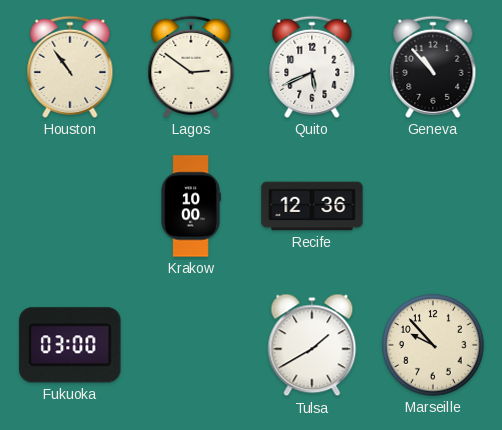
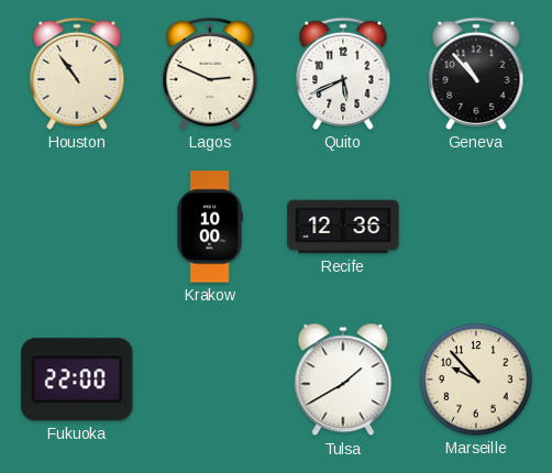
Lagos: 2:51 -> 2:49
Fukuoka: 03:00 -> 22:00
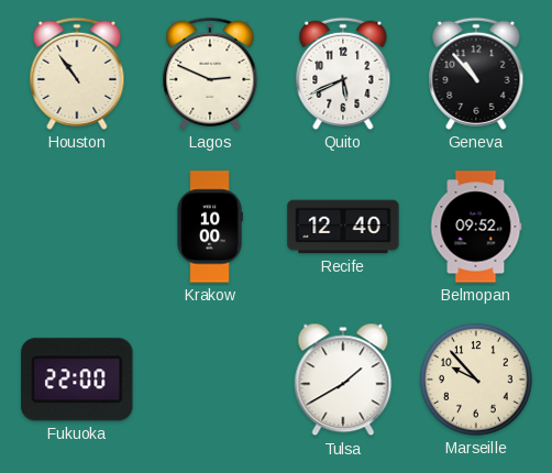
Recife: 12:36 -> 12:40
Belmopan: none -> 09:52
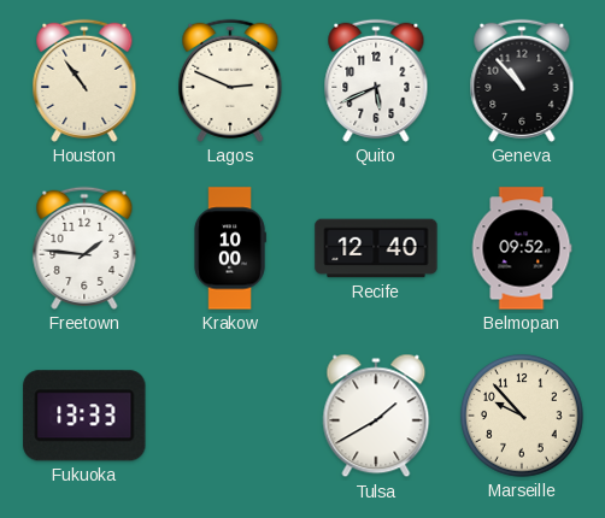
Freetown: none -> 1:46
Fukuoka: 22:00 -> 13:33
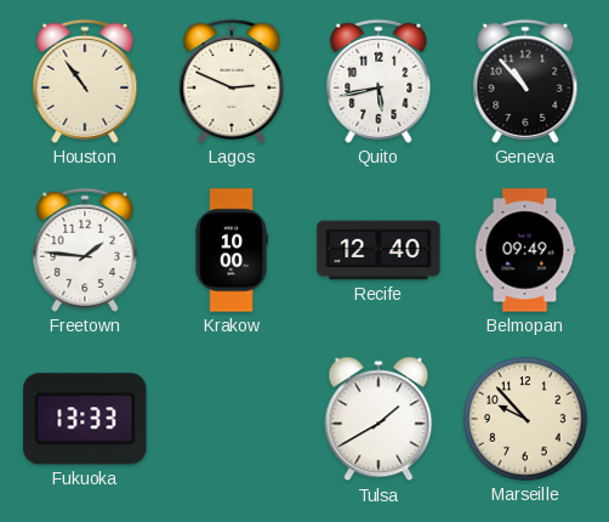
Quito: 5:41 -> 5:43
Belmopan: 09:52 -> 09:49
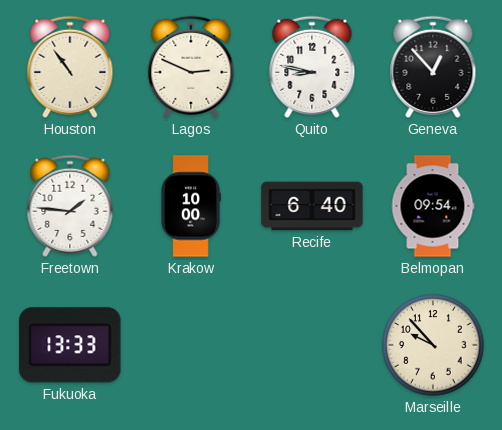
Quito: 5:43 -> 8:47
Geneva: 10:53 -> 12:53
Recife: 12:40 -> 6:40
Belmopan: 09:49 -> 09:54
Tulsa: 1:40 -> none
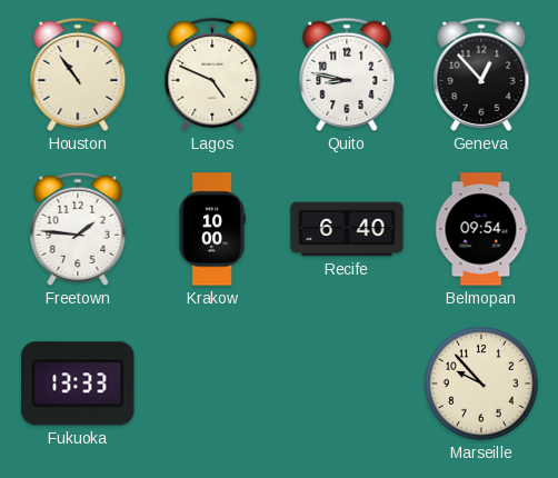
Lagos: 2:49 -> 4:49
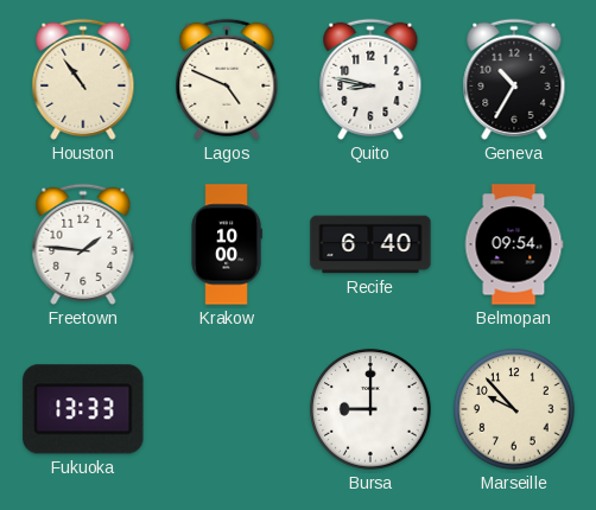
Geneva: 12:53 -> 10:35
Bursa: none -> 9:00
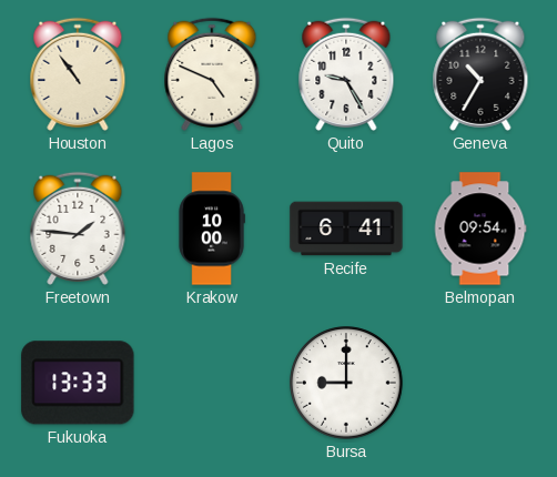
Quito: 8:47 -> 9:25
Recife: 6:40 -> 6:41
Marseille: 9:53 -> none
